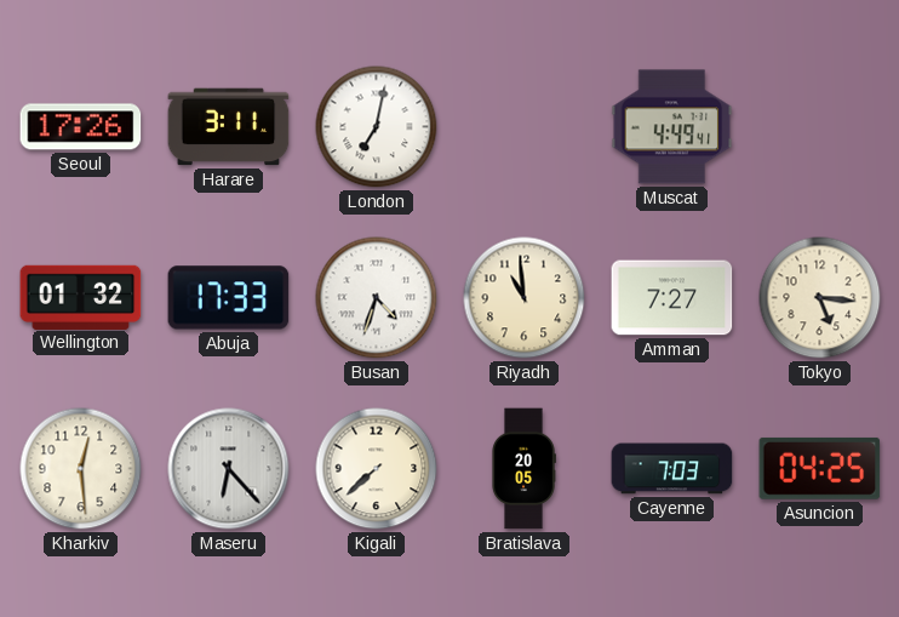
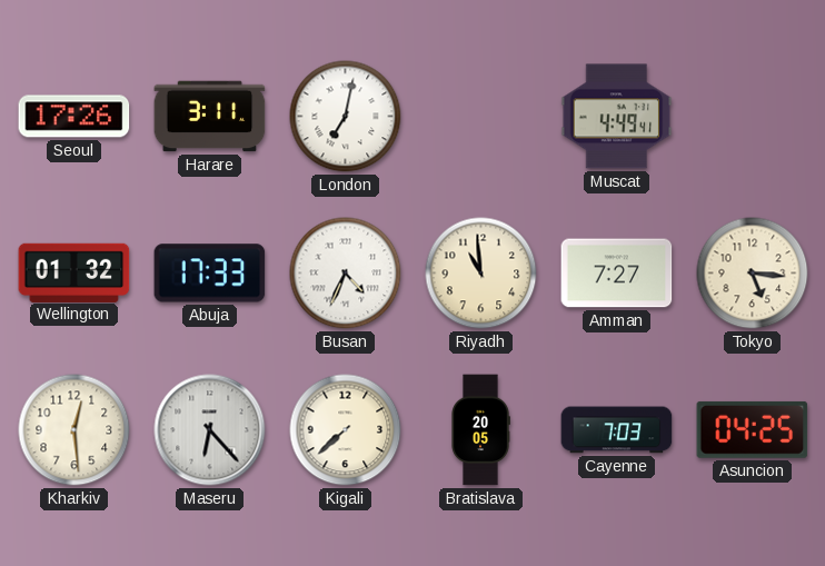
Busan: 4:33 -> 4:34
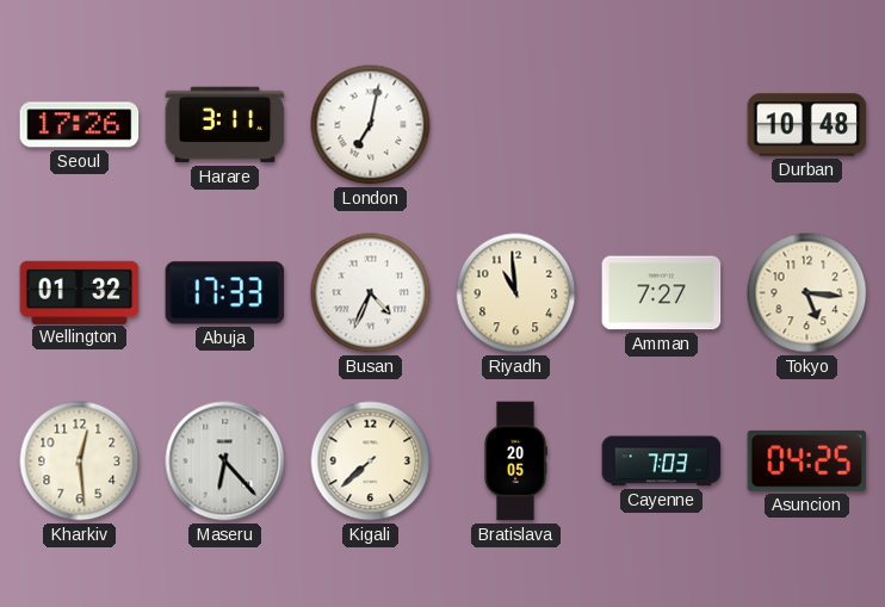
Muscat: 4:49 -> none
Durban: none -> 10:48
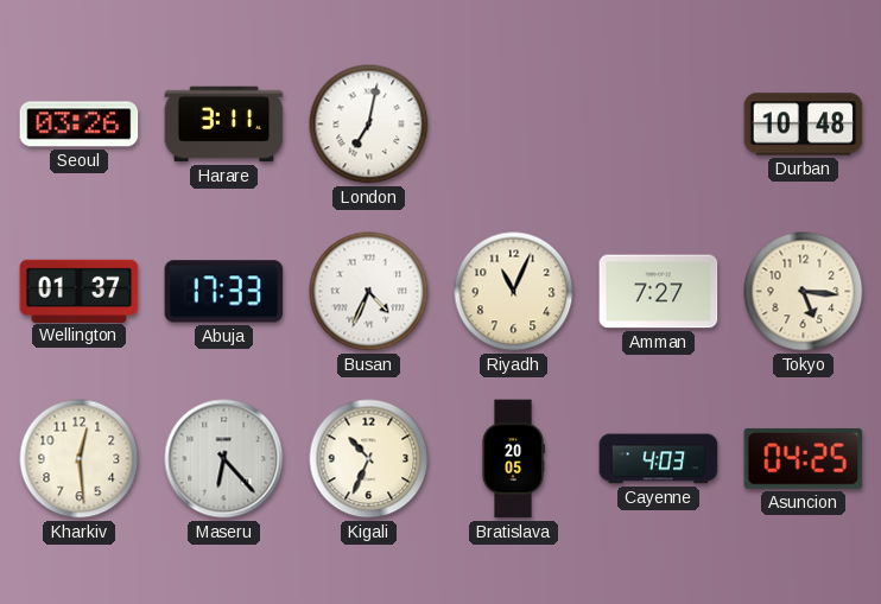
Seoul: 17:26 -> 03:26
Wellington: 01:32 -> 01:37
Riyadh: 10:59 -> 11:04
Kigali: 7:38 -> 10:34
Cayenne: 7:03 -> 4:03
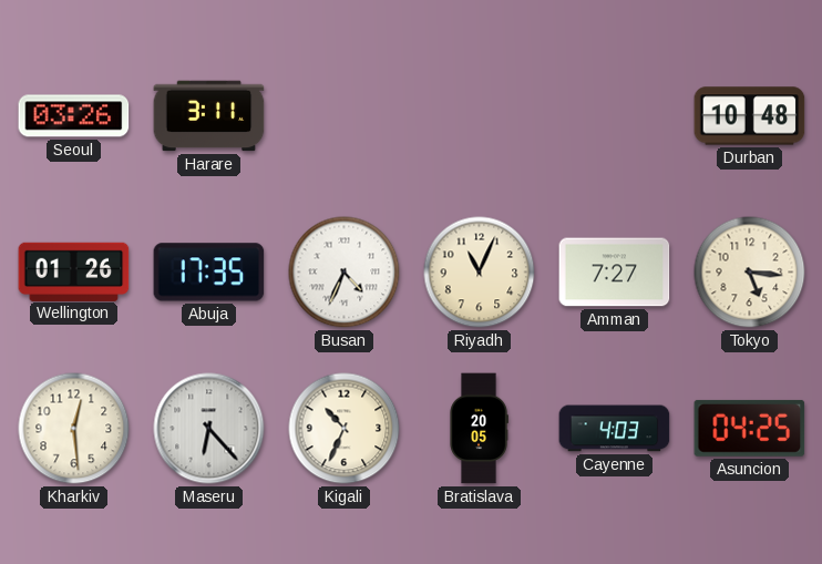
London: 7:02 -> none
Wellington: 01:37 -> 01:26
Abuja: 17:33 -> 17:35
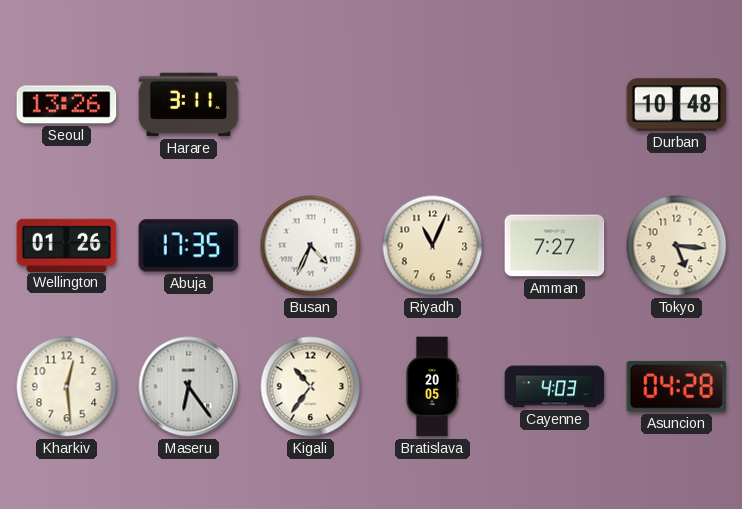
Seoul: 03:26 -> 13:26
Maseru: 6:23 -> 6:24
Kigali: 10:34 -> 10:36
Asuncion: 04:25 -> 04:28
